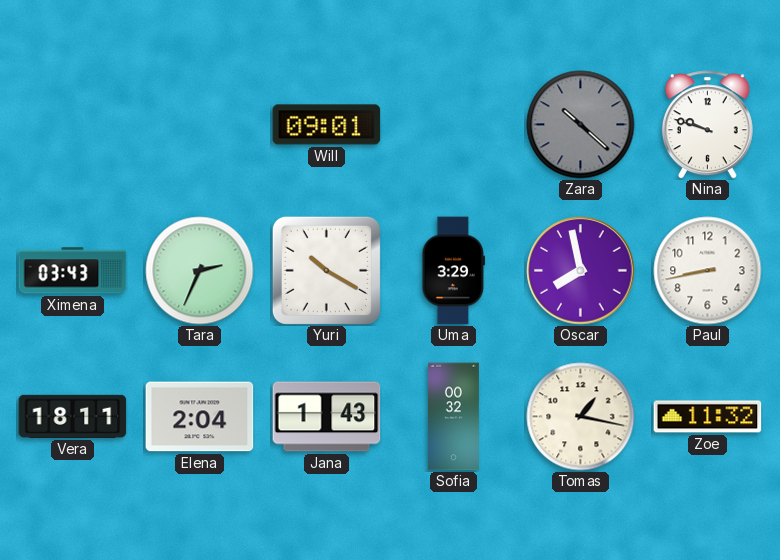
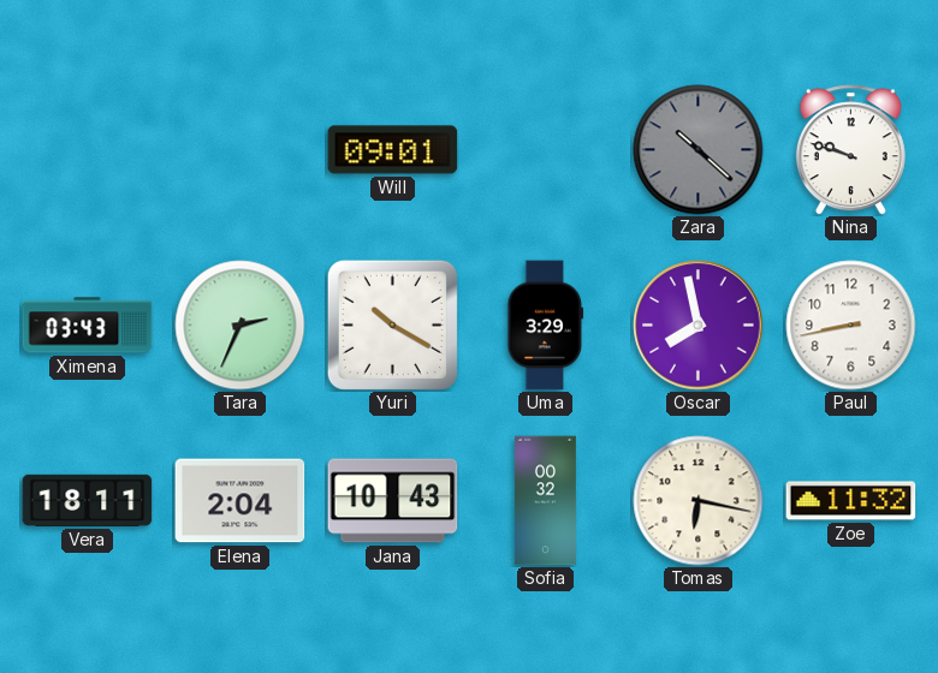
Jana: 1:43 -> 10:43
Tomas: 1:17 -> 6:17
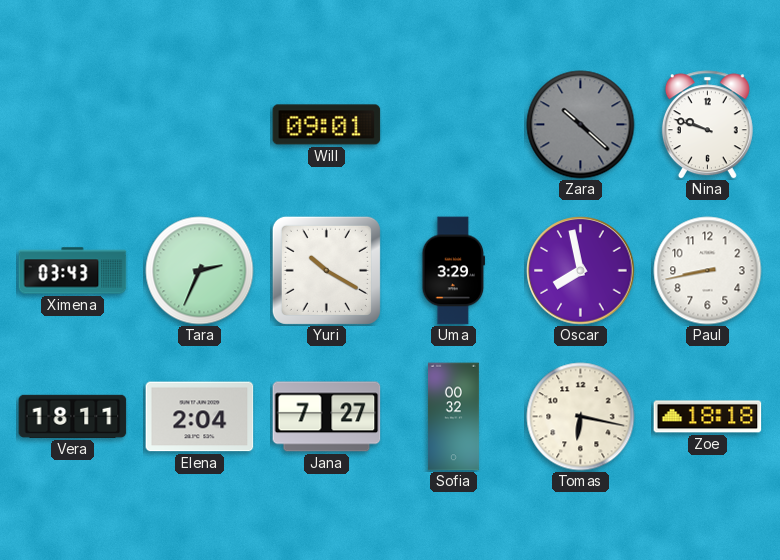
Jana: 10:43 -> 7:27
Zoe: 11:32 -> 18:18
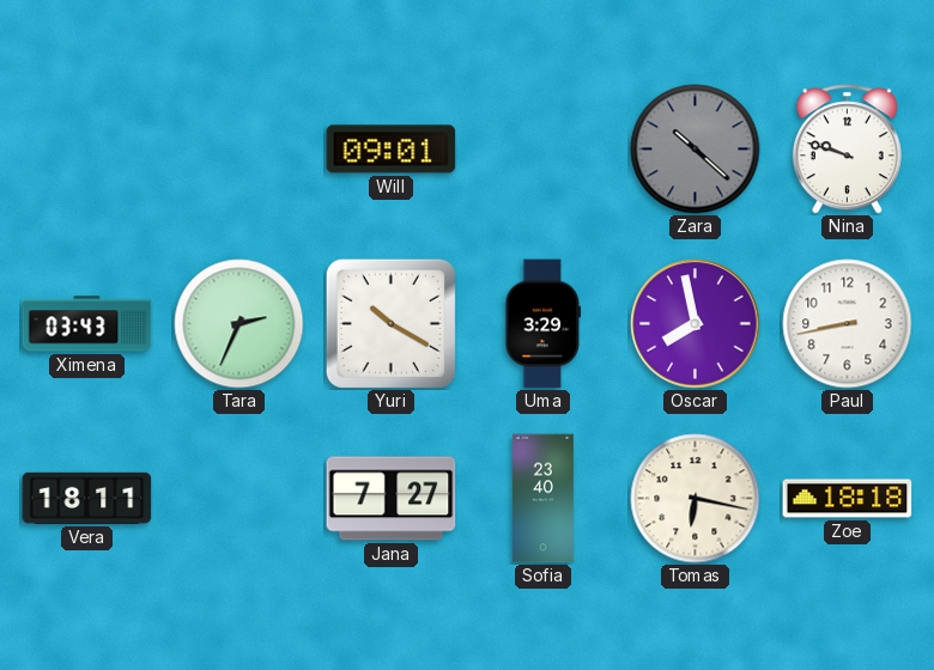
Elena: 2:04 -> none
Sofia: 00:32 -> 23:40
